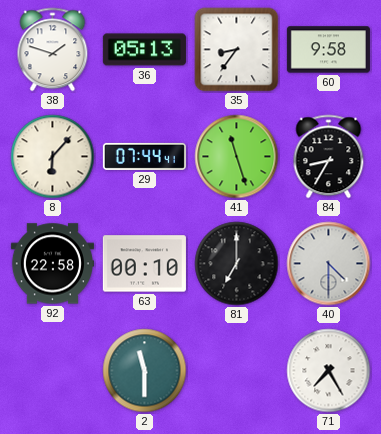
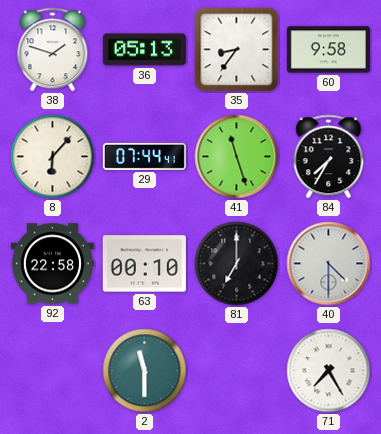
84: 8:35 -> 7:35
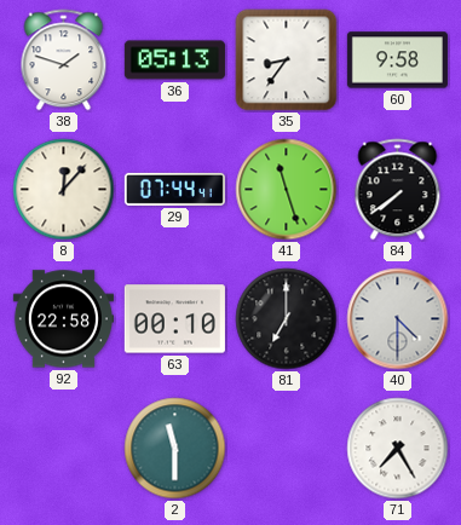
8: 6:07 -> 12:07
84: 7:35 -> 7:39
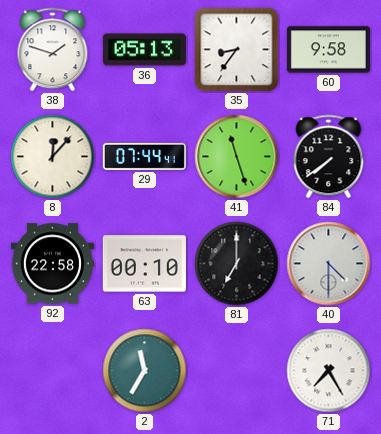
2: 11:30 -> 11:35
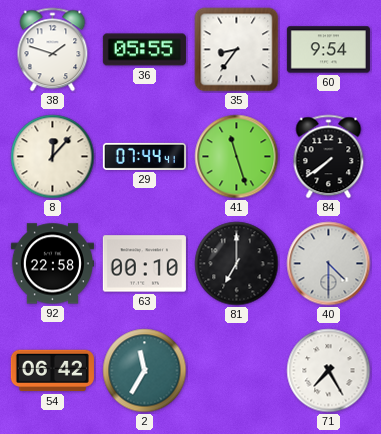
36: 05:13 -> 05:55
60: 9:58 -> 9:54
54: none -> 06:42
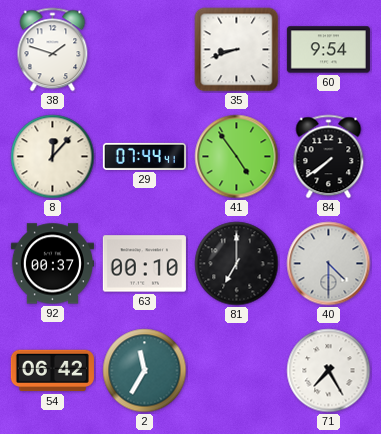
36: 05:55 -> none
35: 8:36 -> 8:42
41: 11:27 -> 4:54
92: 22:58 -> 00:37
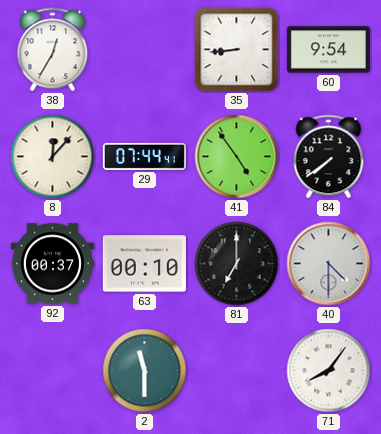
38: 1:48 -> 12:35
35: 8:42 -> 8:44
54: 06:42 -> none
2: 11:35 -> 11:30
71: 7:25 -> 8:06
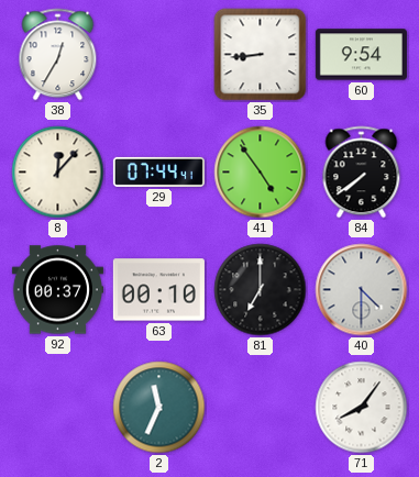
2: 11:30 -> 11:34
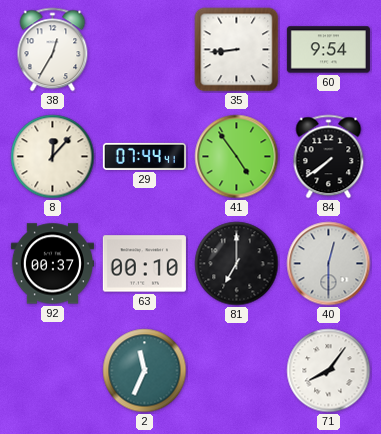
40: 4:30 -> 12:30
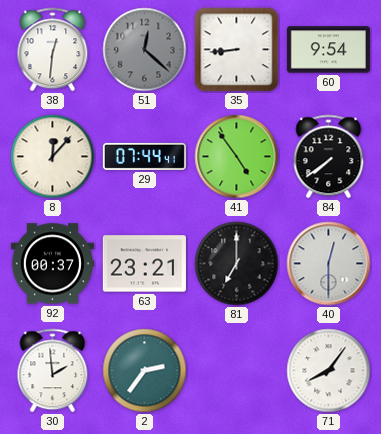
38: 12:35 -> 12:31
51: none -> 12:22
63: 00:10 -> 23:21
30: none -> 1:59
2: 11:34 -> 2:36
